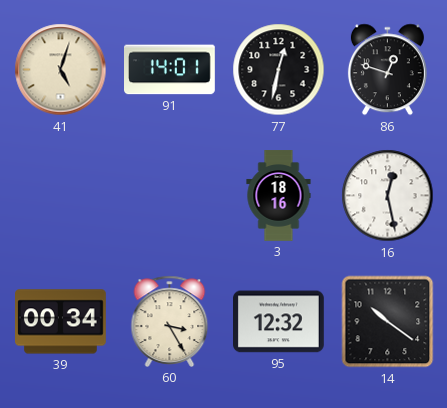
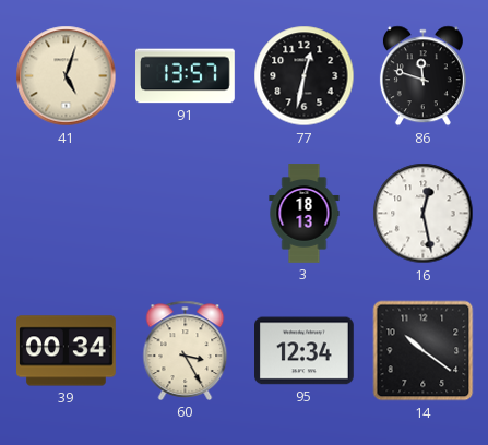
91: 14:01 -> 13:57
86: 12:48 -> 11:48
3: 18:16 -> 18:13
95: 12:32 -> 12:34
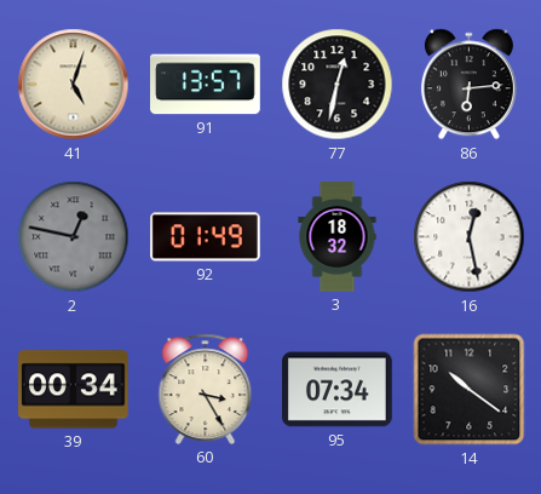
86: 11:48 -> 6:14
2: none -> 12:47
92: none -> 01:49
3: 18:13 -> 18:32
95: 12:34 -> 07:34
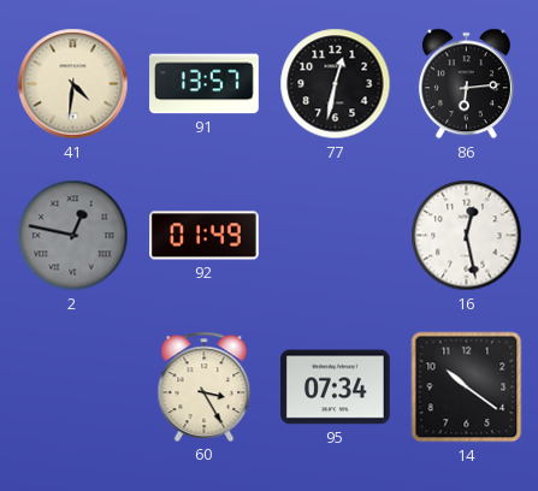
41: 5:03 -> 4:31
3: 18:32 -> none
39: 00:34 -> none
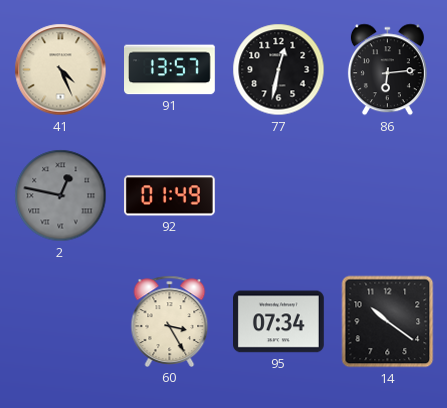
41: 4:31 -> 4:26
16: 12:28 -> none
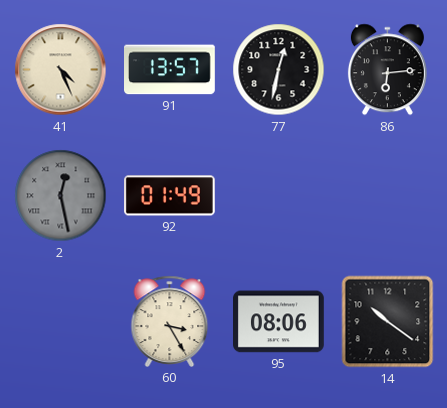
2: 12:47 -> 12:28
95: 07:34 -> 08:06
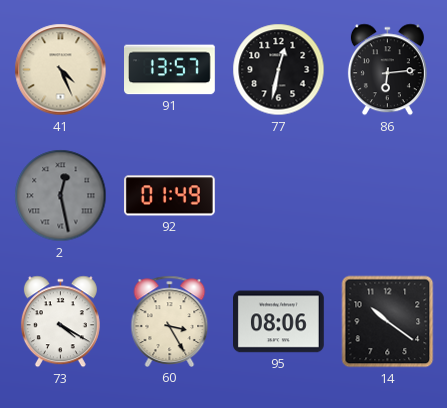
73: none -> 4:20
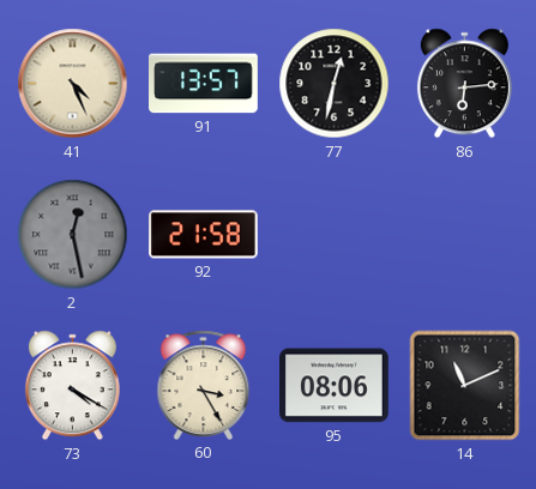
92: 01:49 -> 21:58
14: 10:21 -> 11:11
